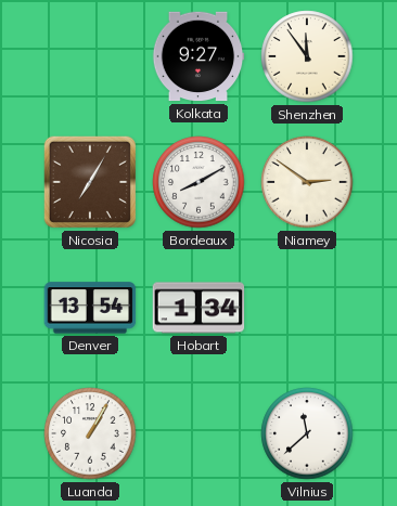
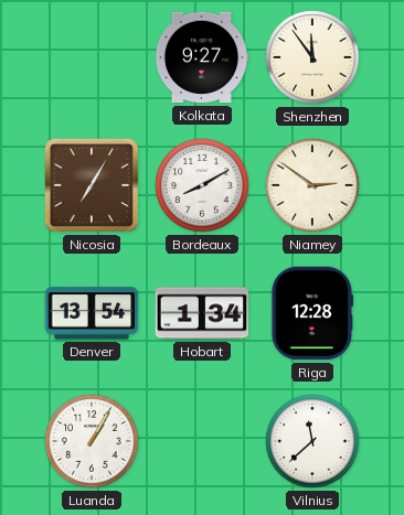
Riga: none -> 12:28
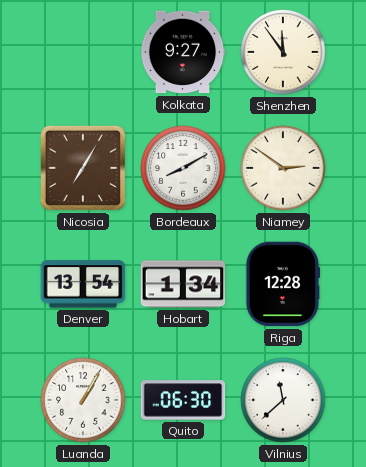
Quito: none -> 06:30
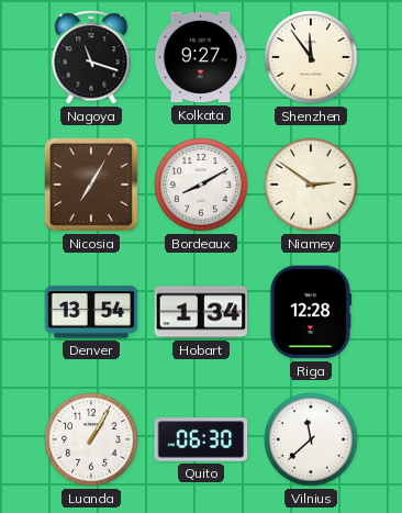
Nagoya: none -> 11:18
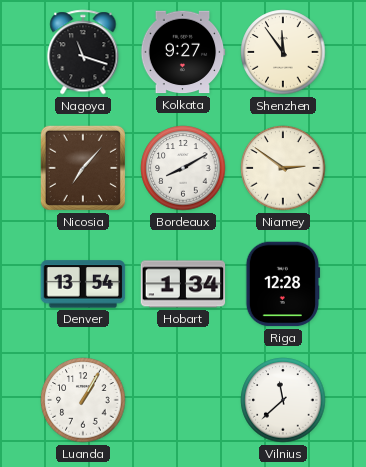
Nicosia: 7:05 -> 7:07
Quito: 06:30 -> none
